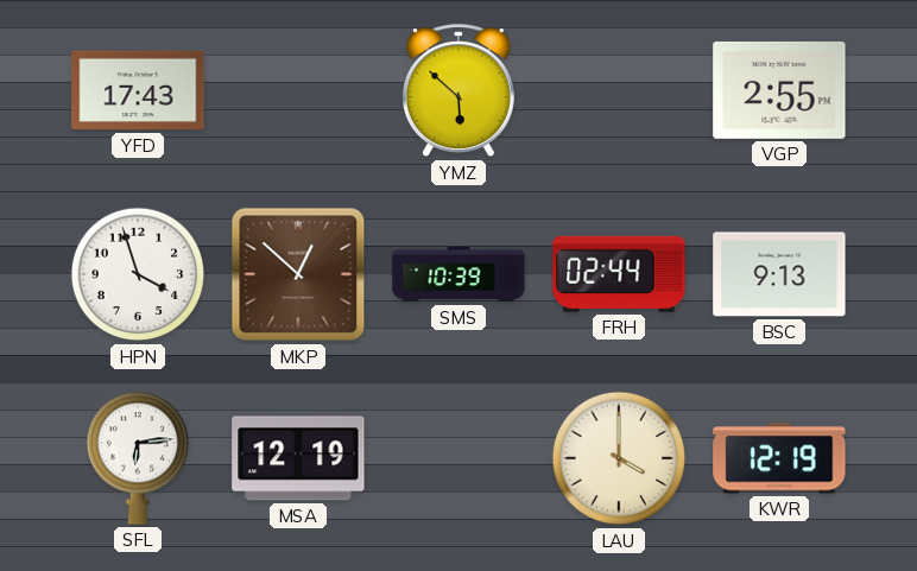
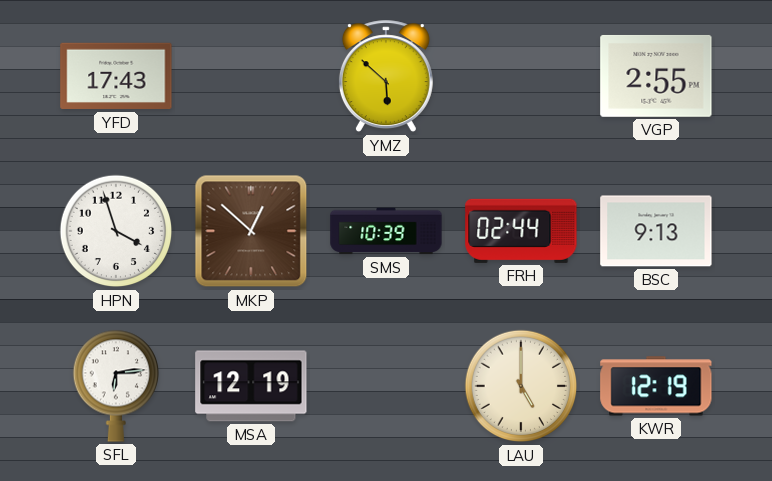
LAU: 4:00 -> 5:00
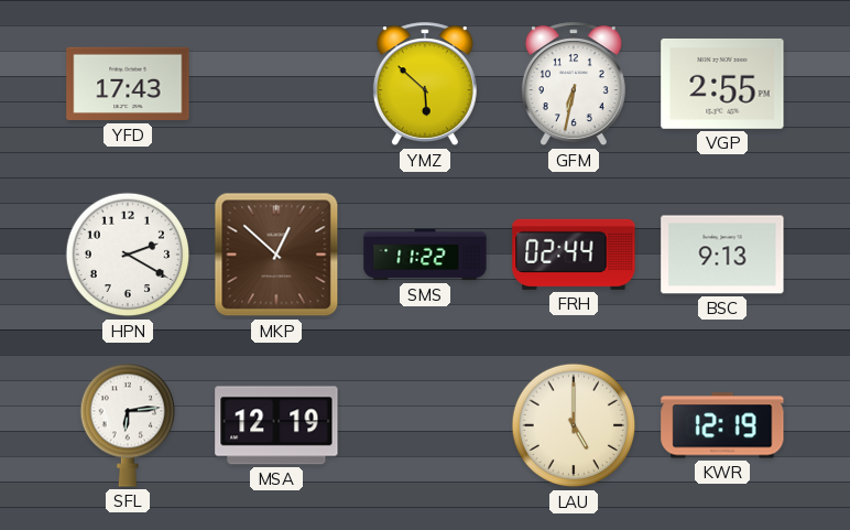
GFM: none -> 6:32
HPN: 3:57 -> 2:20
SMS: 10:39 -> 11:22
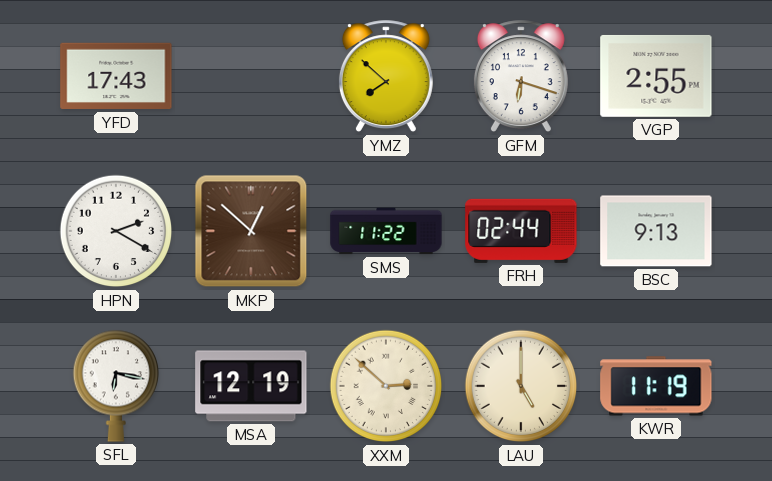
YMZ: 5:52 -> 7:52
GFM: 6:32 -> 6:18
SFL: 6:14 -> 6:17
XXM: none -> 2:52
KWR: 12:19 -> 11:19
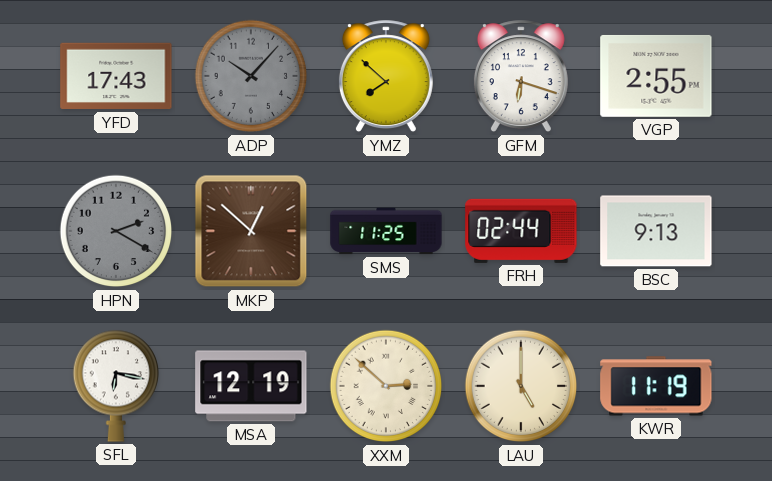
ADP: none -> 10:07
HPN dial: white -> grey
SMS: 11:22 -> 11:25
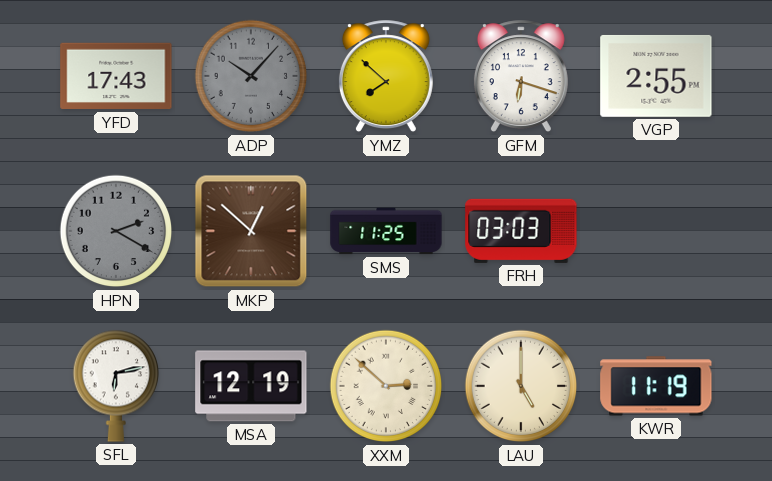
FRH: 02:44 -> 03:03
BSC: 9:13 -> none
SFL: 6:17 -> 6:13
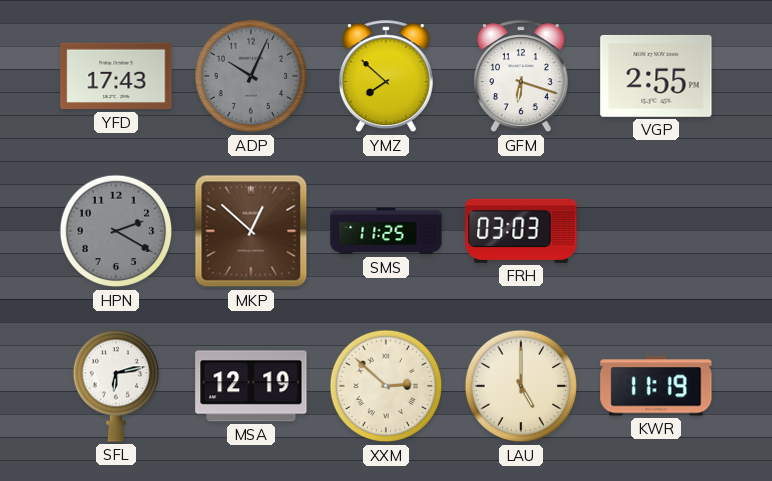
ADP: 10:07 -> 10:04
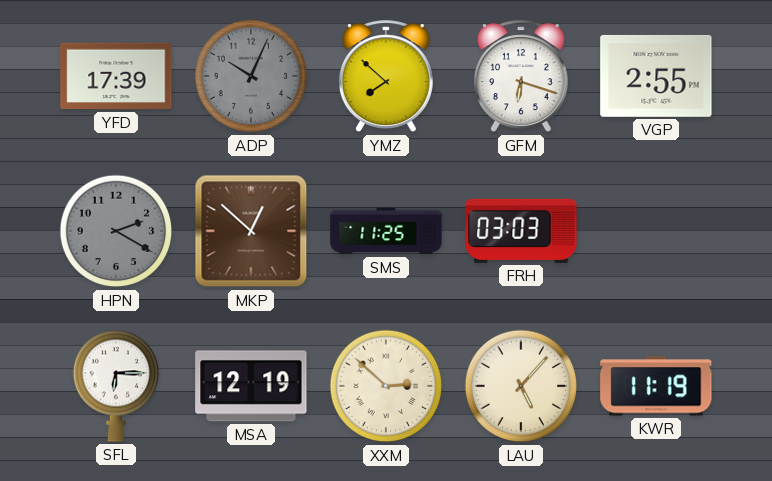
YFD: 17:43 -> 17:39
SFL: 6:13 -> 6:15
LAU: 5:00 -> 5:07
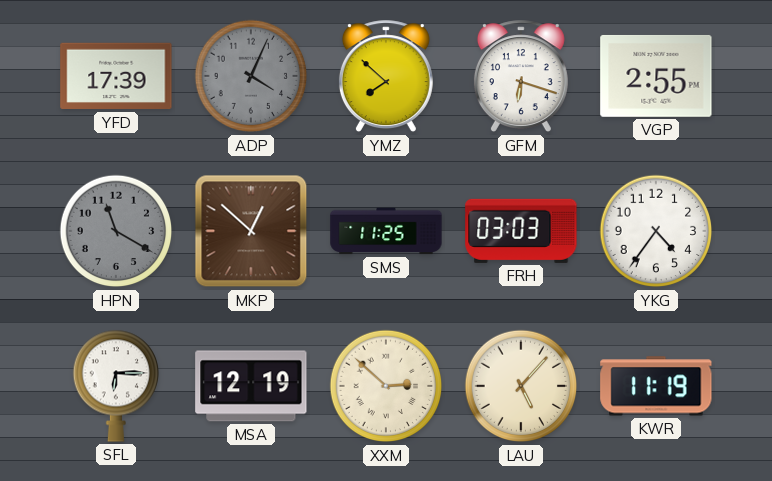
ADP: 10:04 -> 4:04
HPN: 2:20 -> 11:20
YKG: none -> 4:36
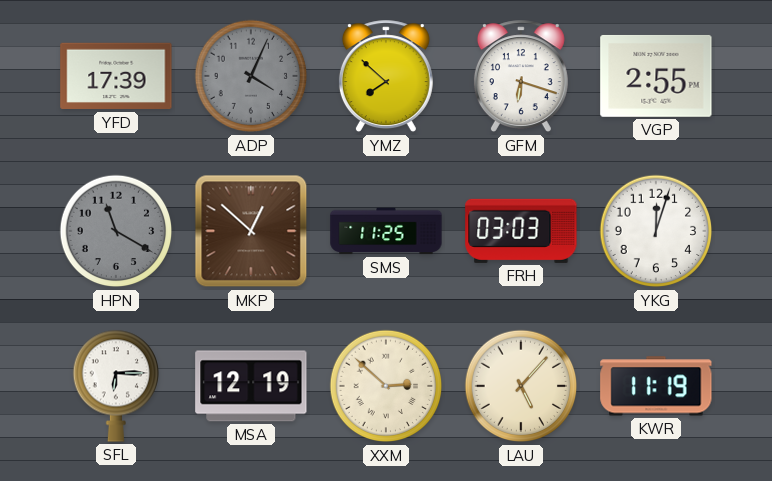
YKG: 4:36 -> 12:03
